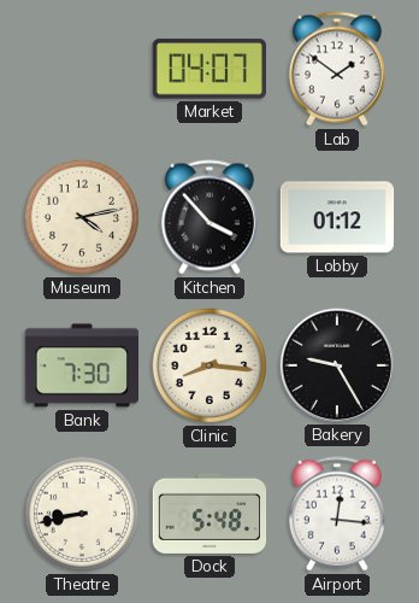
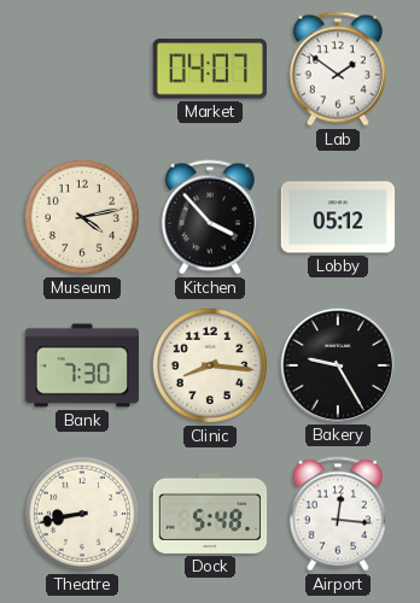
Lobby: 01:12 -> 05:12
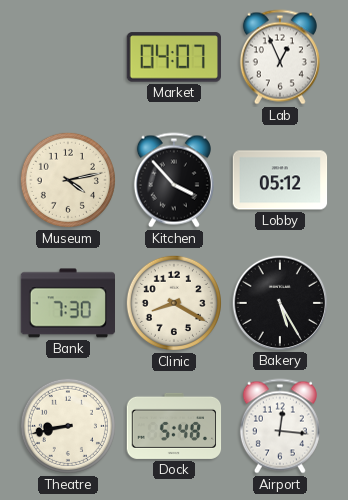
Lab: 1:51 -> 12:56
Clinic: 8:16 -> 8:20
Bakery: 9:25 -> 5:25
